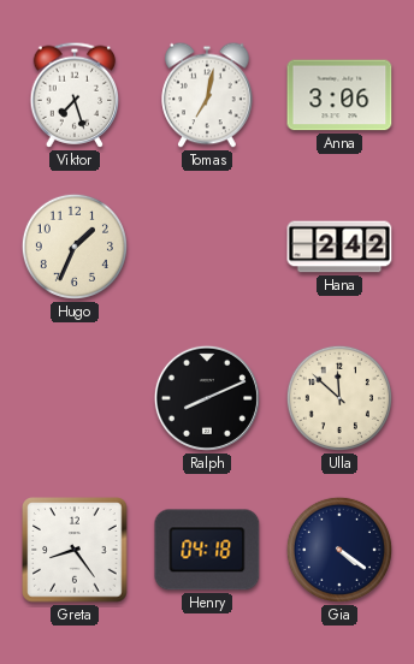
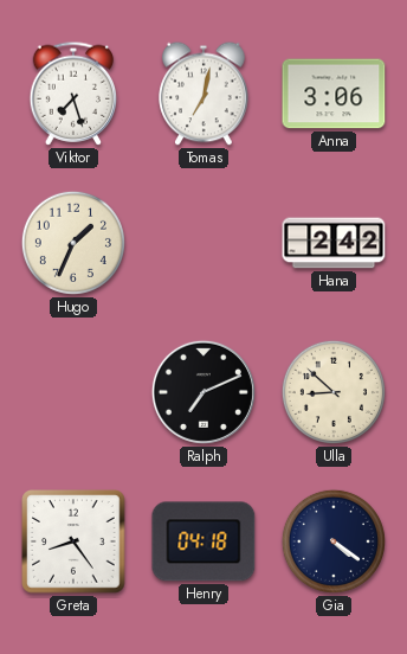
Ralph: 8:11 -> 7:11
Ulla: 11:52 -> 8:52
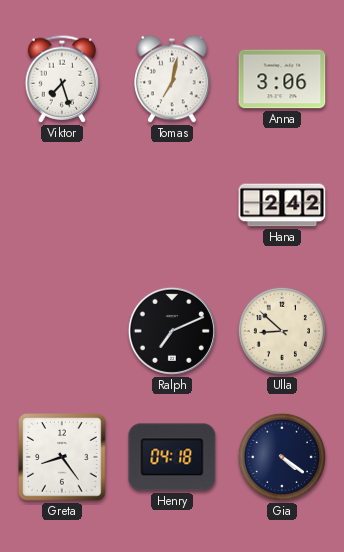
Hugo: 1:34 -> none
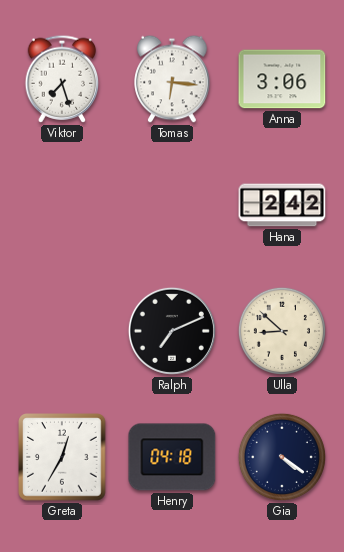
Tomas: 7:02 -> 6:16
Greta: 8:24 -> 12:35
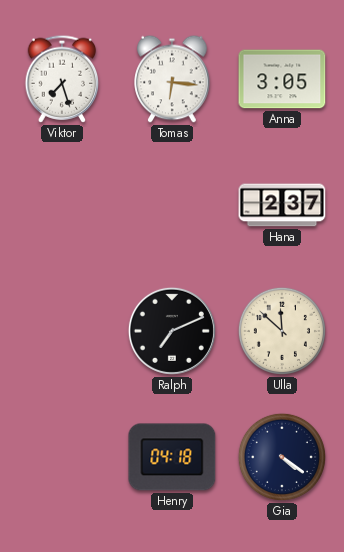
Anna: 3:06 -> 3:05
Hana: 2:42 -> 2:37
Ulla: 8:52 -> 11:52
Greta: 12:35 -> none
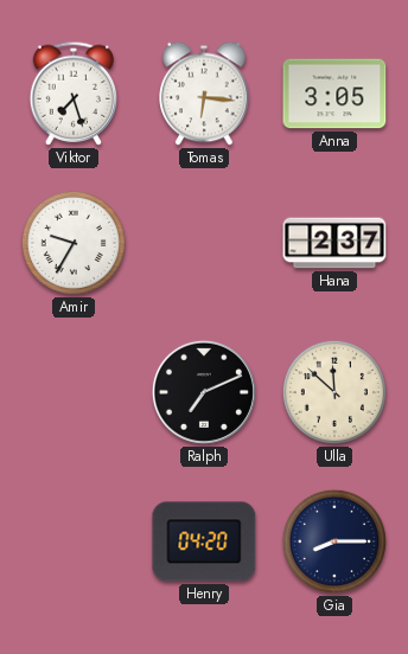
Amir: none -> 9:35
Henry: 04:18 -> 04:20
Gia: 4:21 -> 8:15
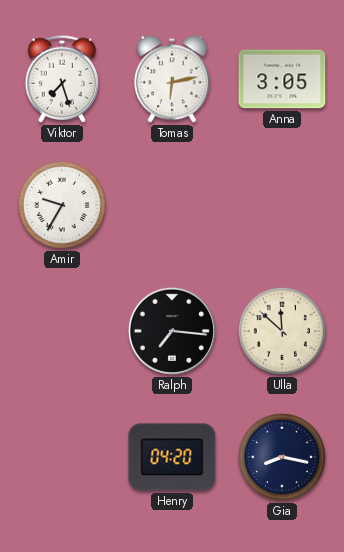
Tomas: 6:16 -> 6:13
Hana: 2:37 -> none
Ralph: 7:11 -> 7:16
Gia: 8:15 -> 8:17
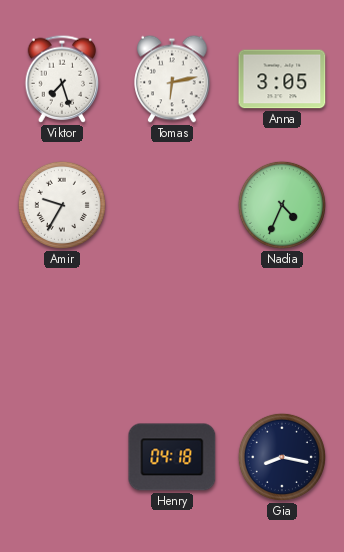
Nadia: none -> 4:34
Ralph: 7:16 -> none
Ulla: 11:52 -> none
Henry: 04:20 -> 04:18
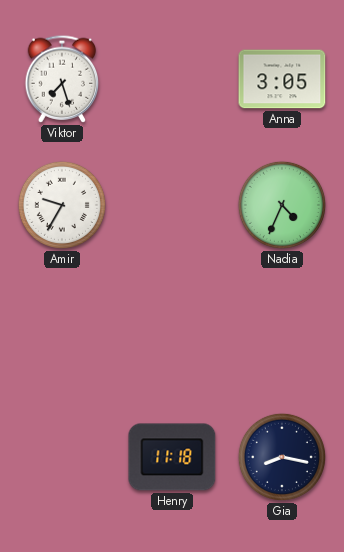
Tomas: 6:13 -> none
Henry: 04:18 -> 11:18
